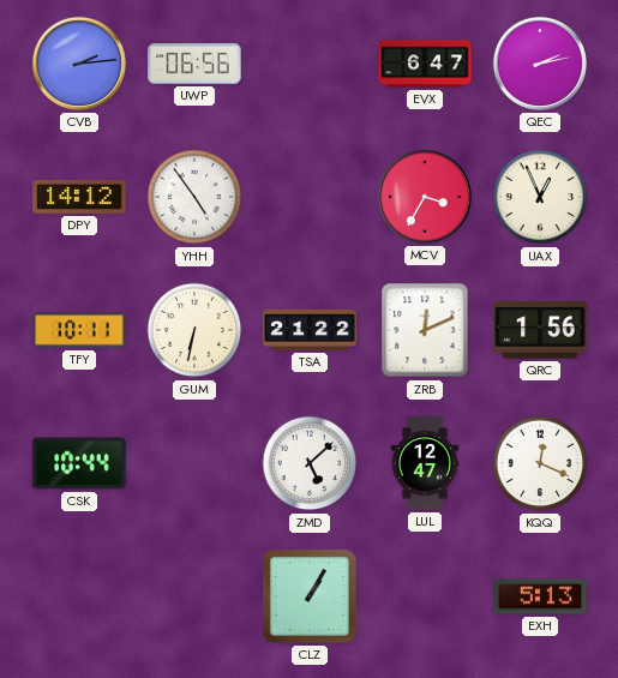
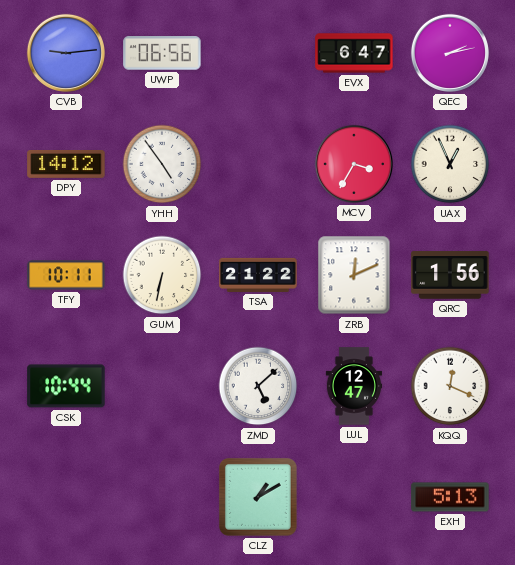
CVB: 2:14 -> 9:14
CLZ: 1:05 -> 1:10
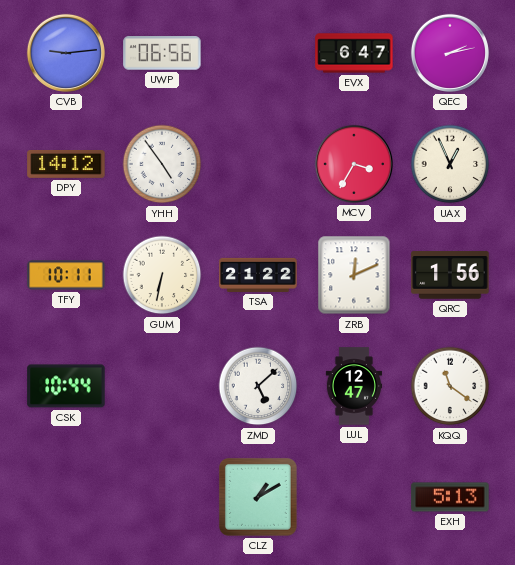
KQQ: 12:19 -> 11:21
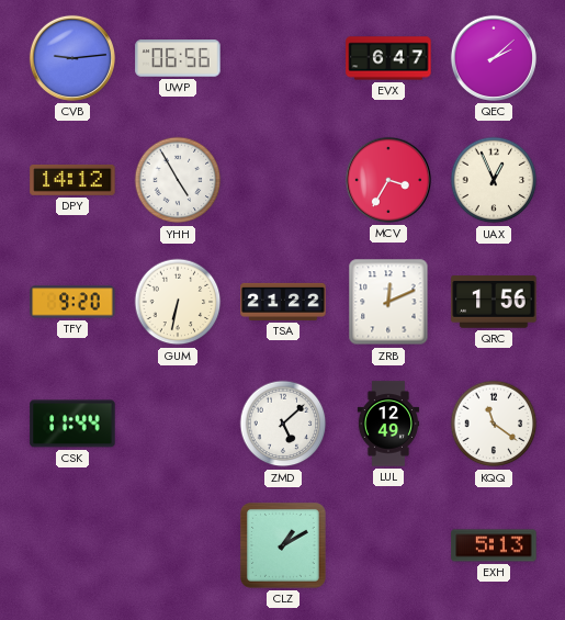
QEC: 2:13 -> 2:08
YHH: 4:54 -> 4:55
TFY: 10:11 -> 9:20
CSK: 10:44 -> 11:44
LUL: 12:47 -> 12:49
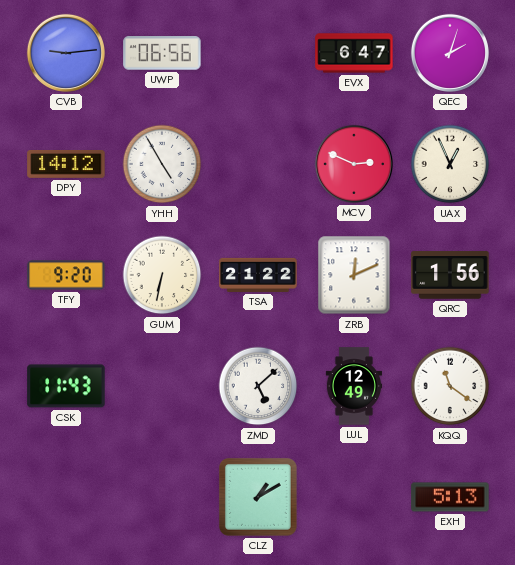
QEC: 2:08 -> 2:03
MCV: 3:35 -> 2:49
CSK: 11:44 -> 11:43
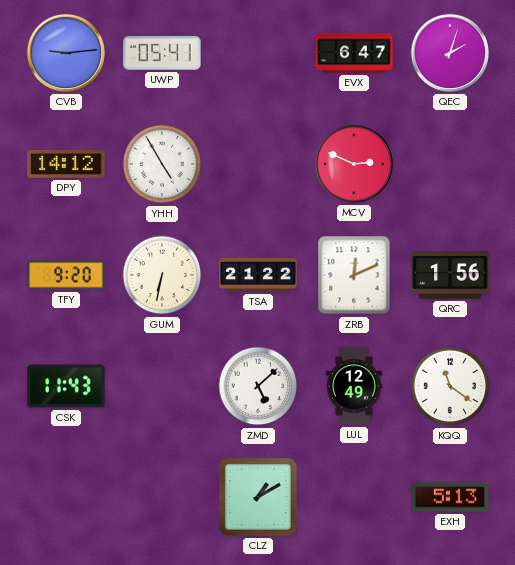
UWP: 06:56 -> 05:41
UAX: 12:56 -> none
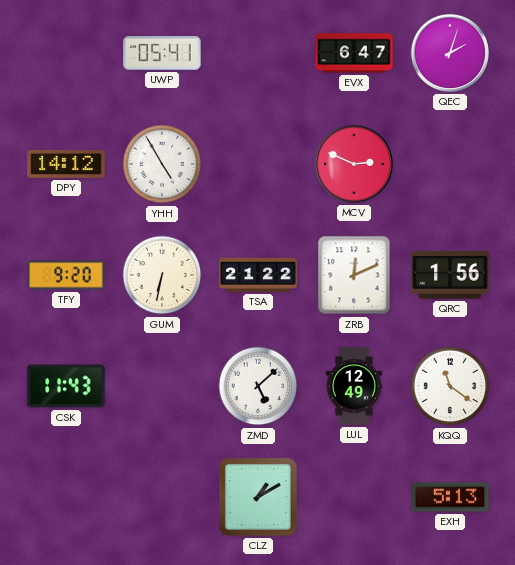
CVB: 9:14 -> none
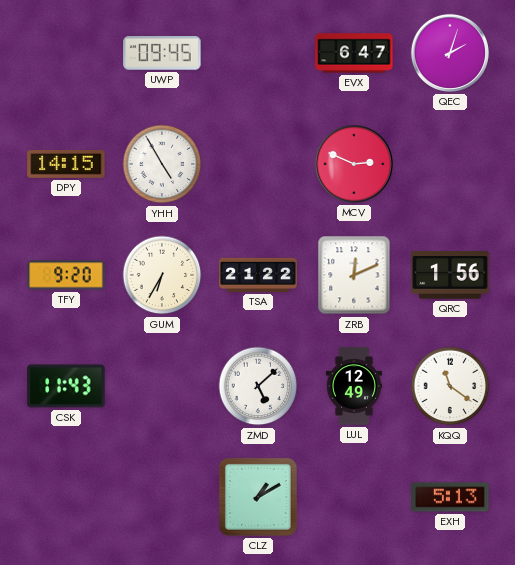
UWP: 05:41 -> 09:45
DPY: 14:12 -> 14:15
GUM: 6:32 -> 6:35
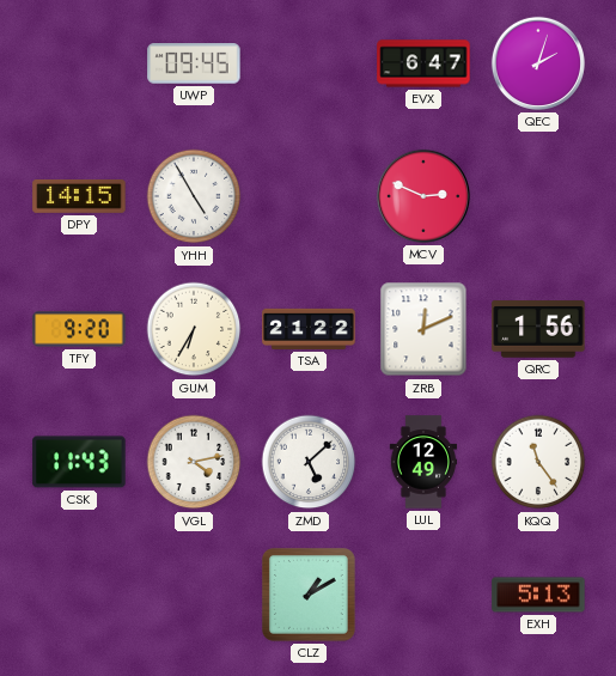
VGL: none -> 4:13
KQQ: 11:21 -> 11:24
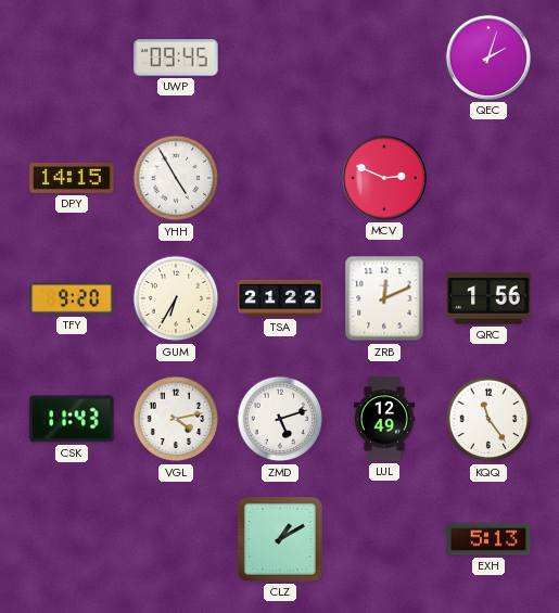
EVX: 6:47 -> none
ZMD: 5:08 -> 5:12
